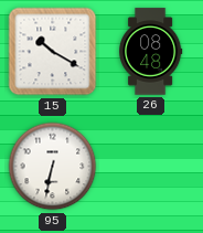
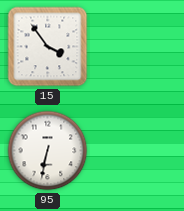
15: 10:20 -> 3:54
26: 08:48 -> none
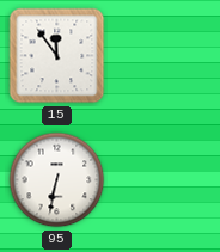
15: 3:54 -> 11:54
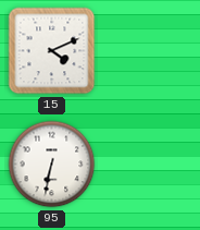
15: 11:54 -> 4:11
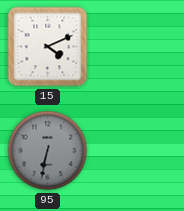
95 dial: white -> grey
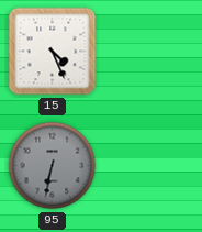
15: 4:11 -> 4:26
